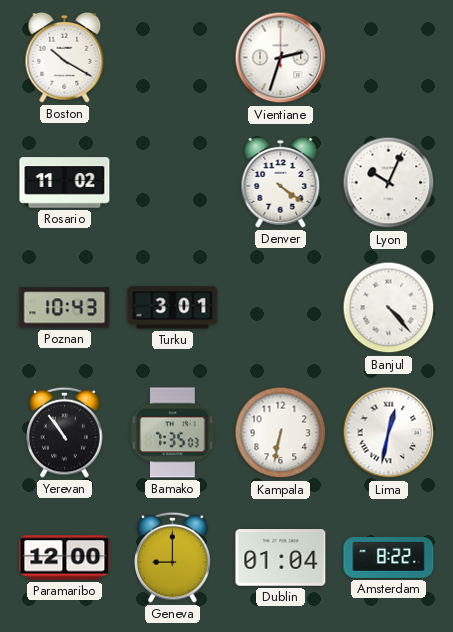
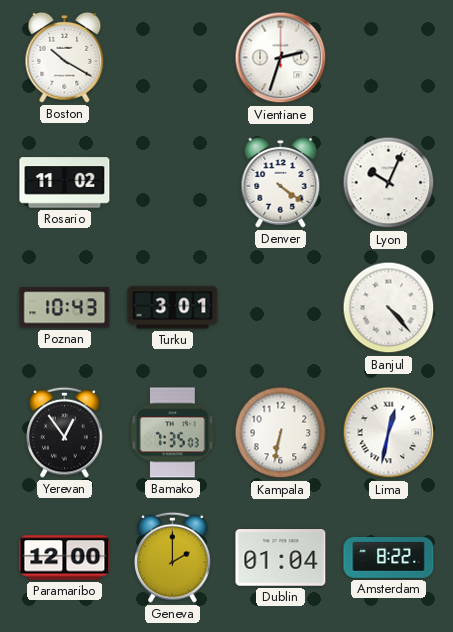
Yerevan: 10:54 -> 12:54
Geneva: 9:00 -> 2:00
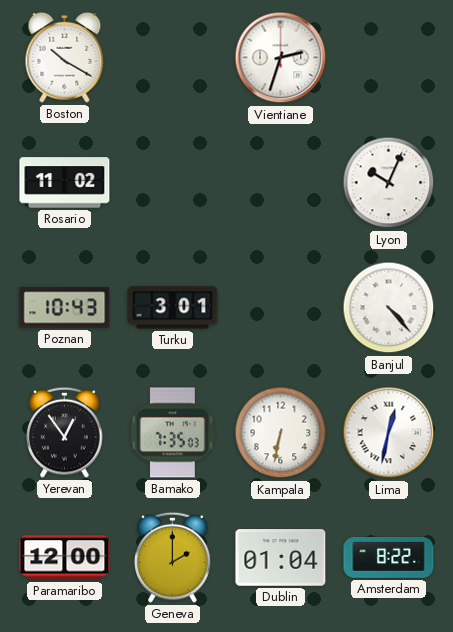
Denver: 4:21 -> none
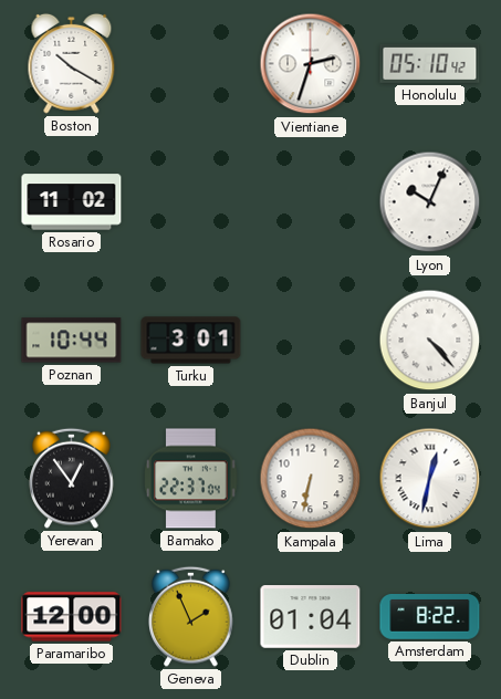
Honolulu: none -> 05:10
Poznan: 10:43 -> 10:44
Bamako: 7:35 -> 22:37
Geneva: 2:00 -> 1:56
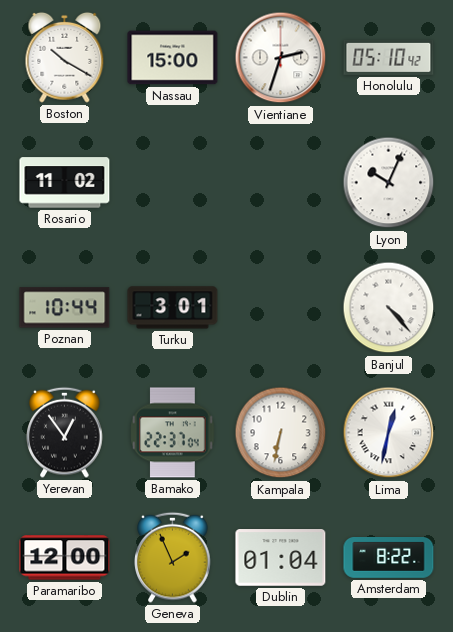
Nassau: none -> 15:00
